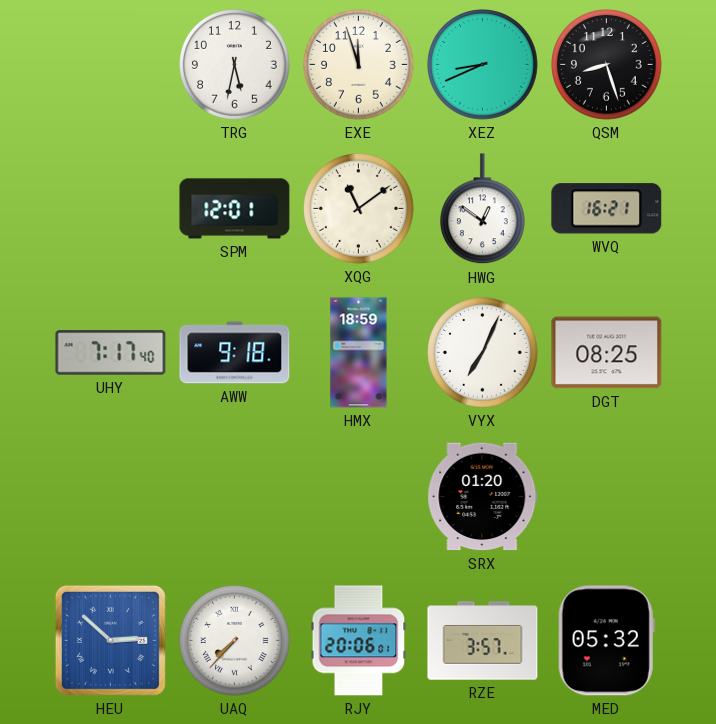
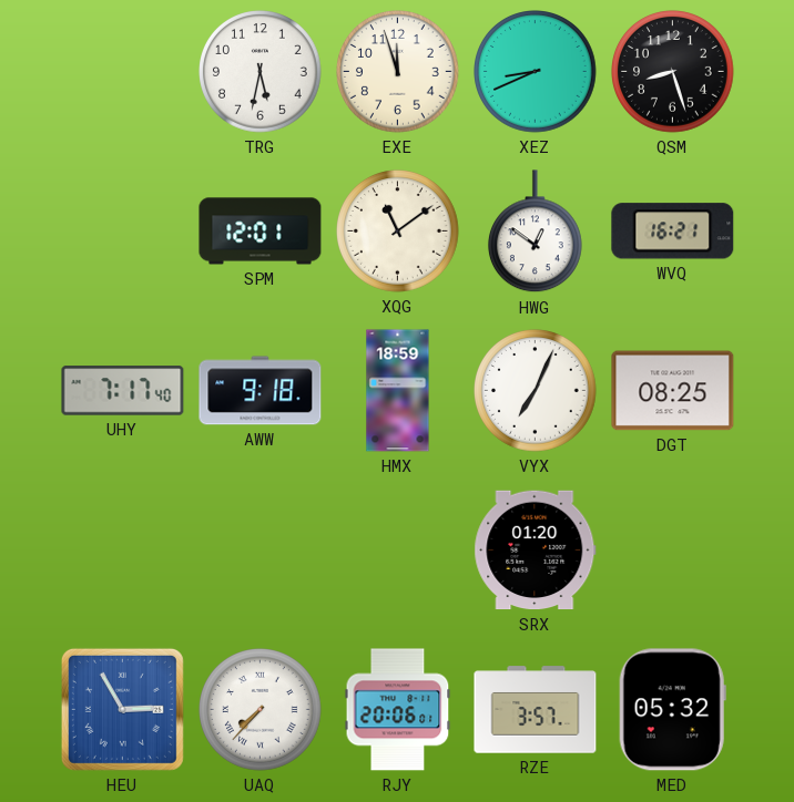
HEU: 2:52 -> 2:55
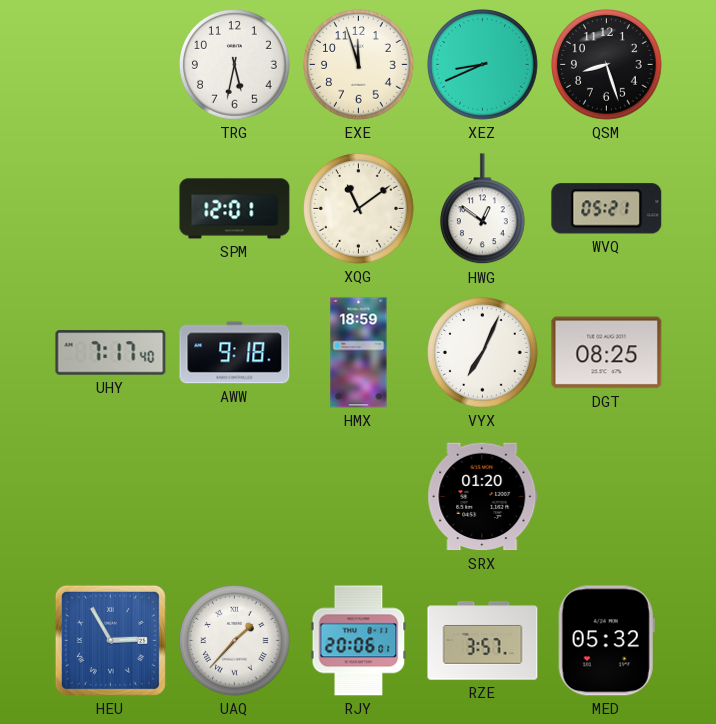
WVQ: 16:21 -> 05:21
UAQ: 7:37 -> 1:37
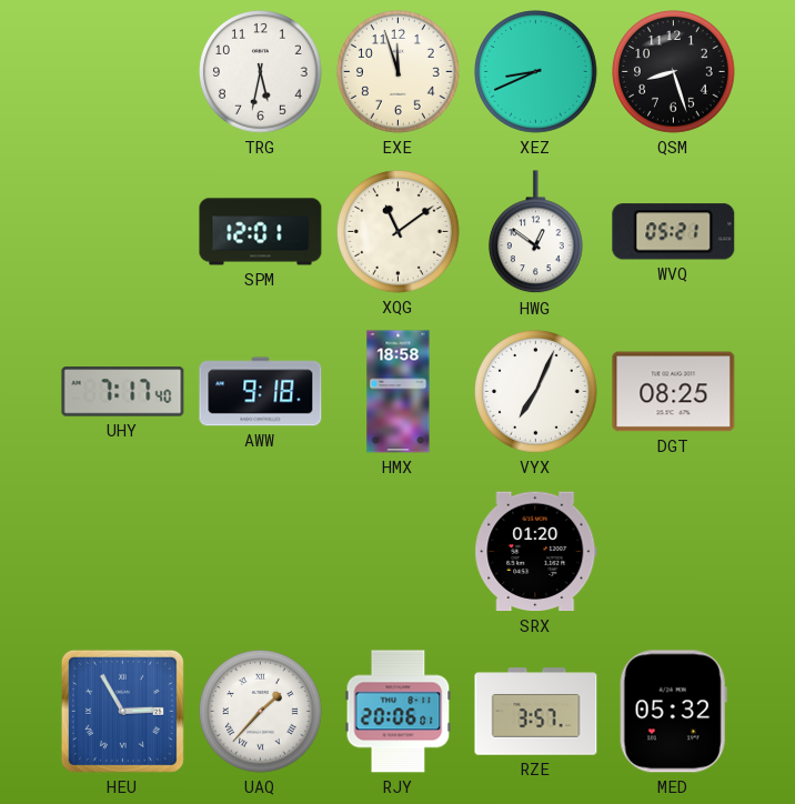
HMX: 18:59 -> 18:58
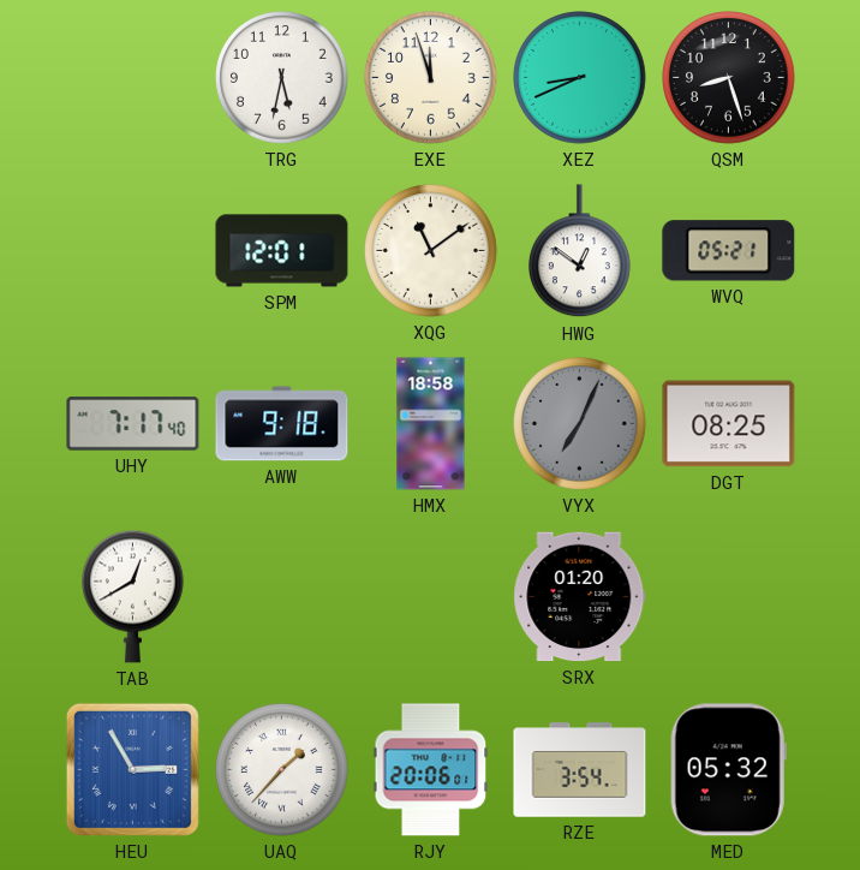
VYX dial: white -> grey
TAB: none -> 12:40
RZE: 3:57 -> 3:54
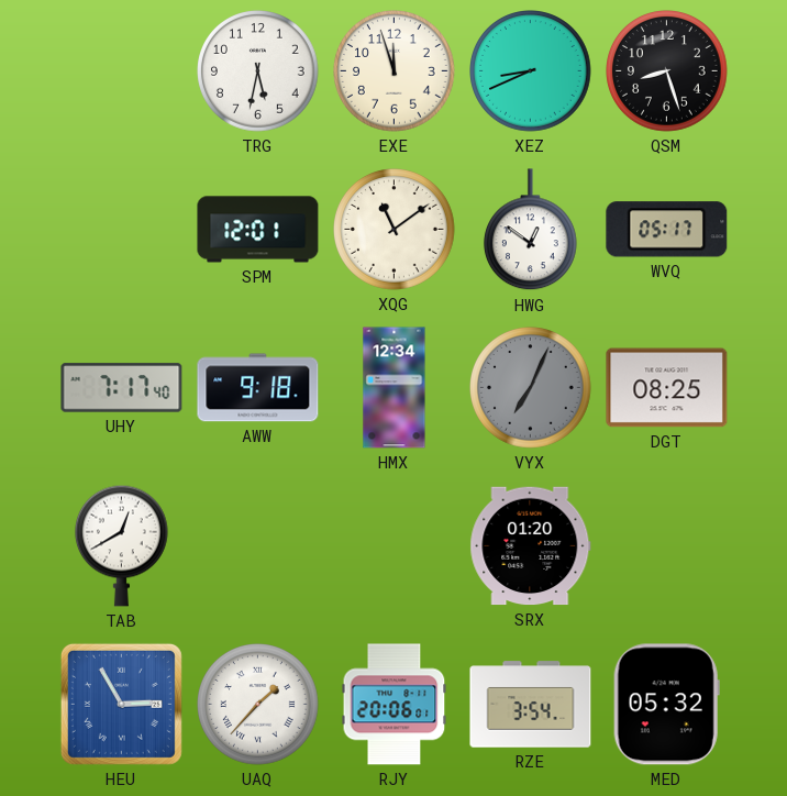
WVQ: 05:21 -> 05:17
HMX: 18:58 -> 12:34
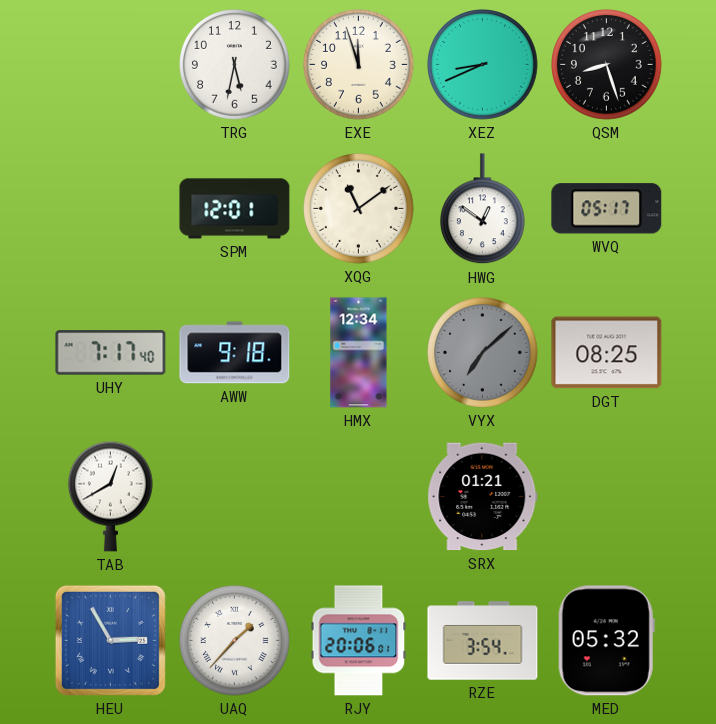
VYX: 7:04 -> 7:08
SRX: 01:20 -> 01:21
